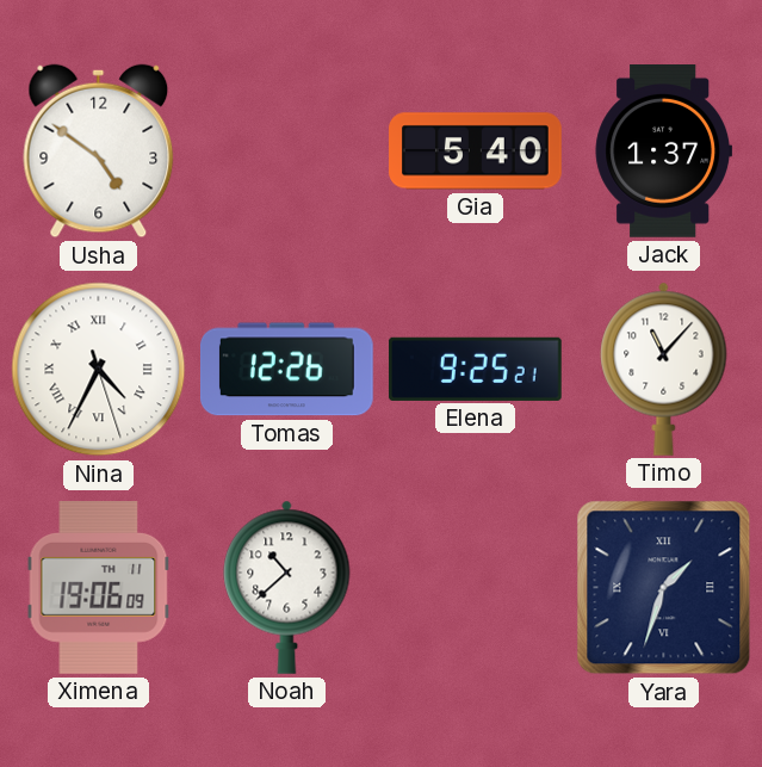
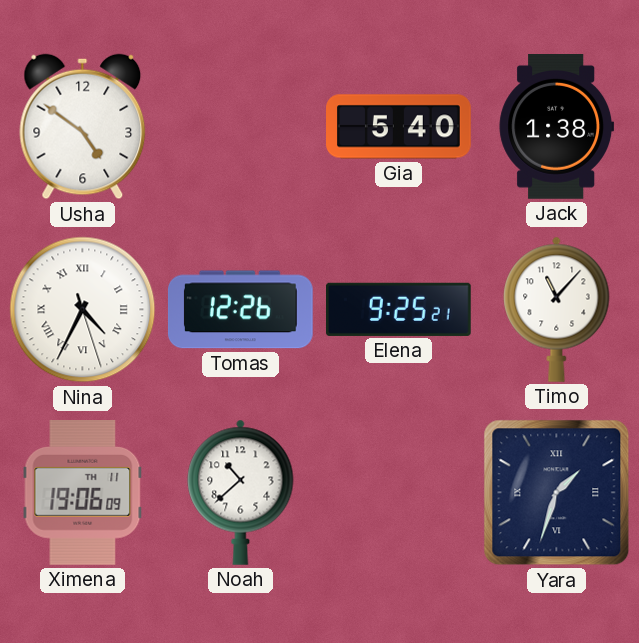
Jack: 1:37 -> 1:38
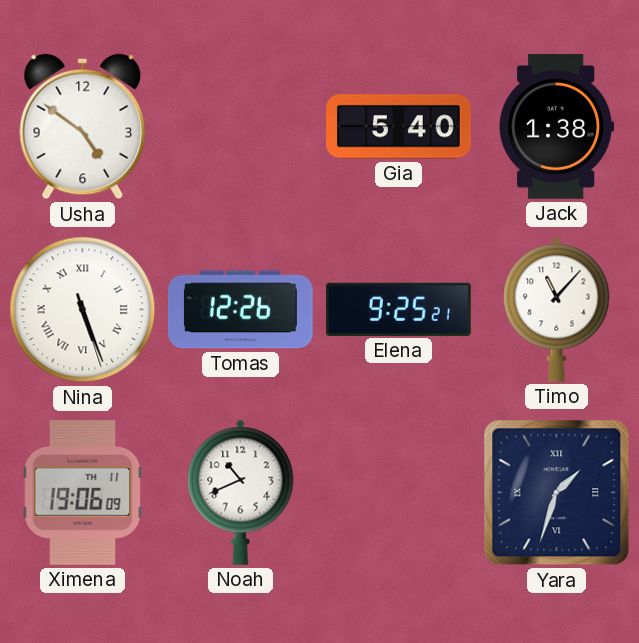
Nina: 4:34 -> 5:26
Noah: 10:38 -> 10:41
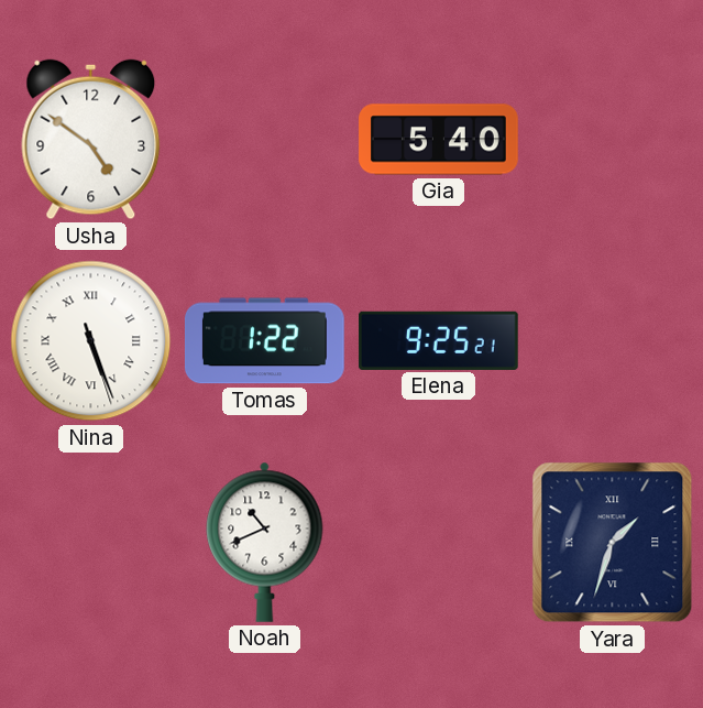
Jack: 1:38 -> none
Tomas: 12:26 -> 1:22
Timo: 11:07 -> none
Ximena: 19:06 -> none
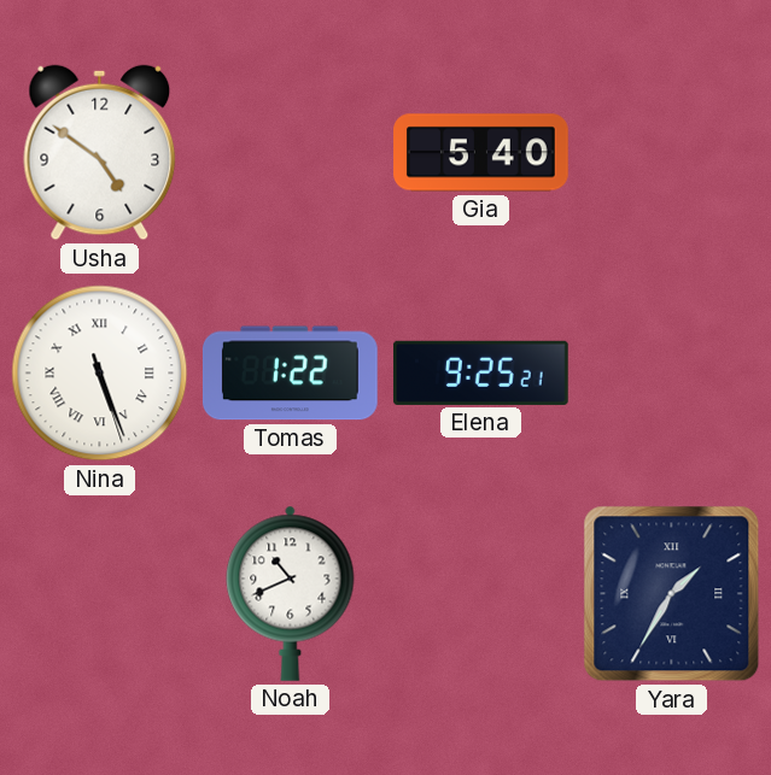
Yara: 1:33 -> 1:35
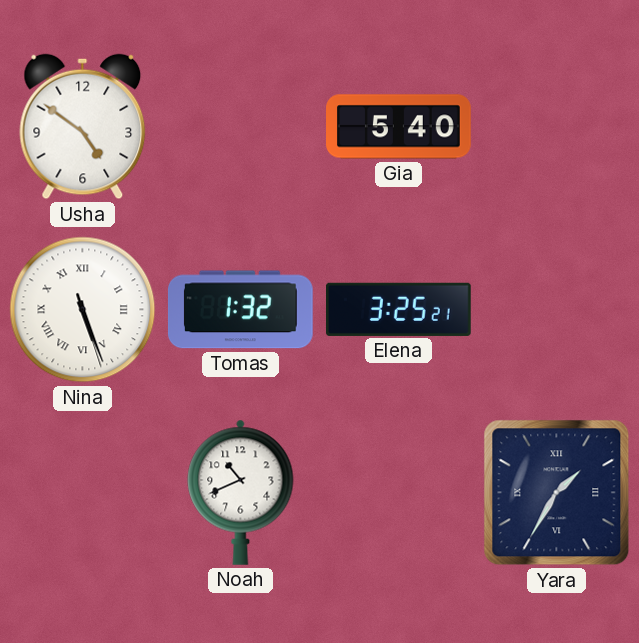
Tomas: 1:22 -> 1:32
Elena: 9:25 -> 3:25
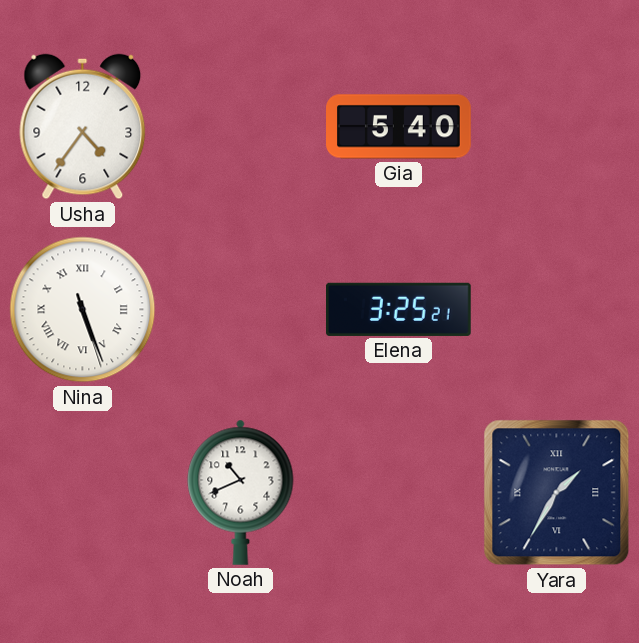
Usha: 4:51 -> 4:36
Tomas: 1:32 -> none
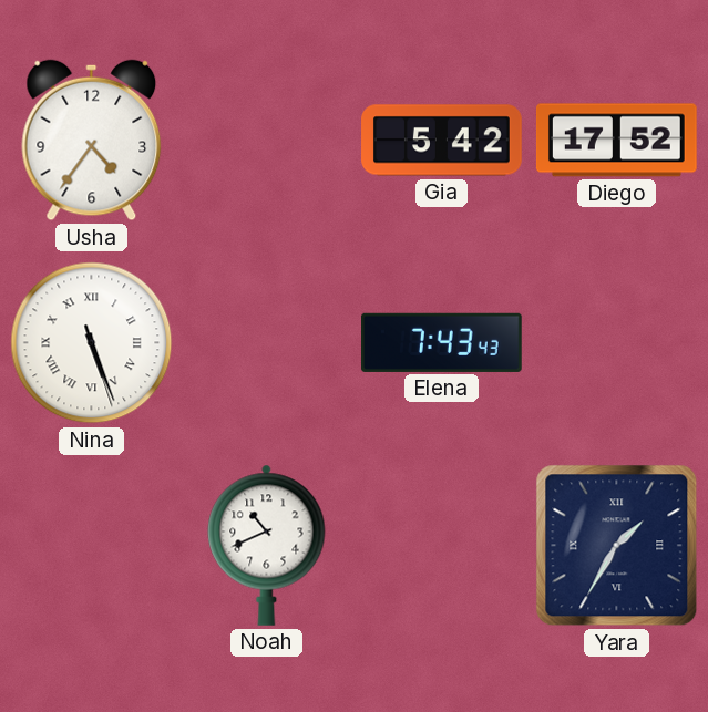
Gia: 5:40 -> 5:42
Diego: none -> 17:52
Elena: 3:25 -> 7:43
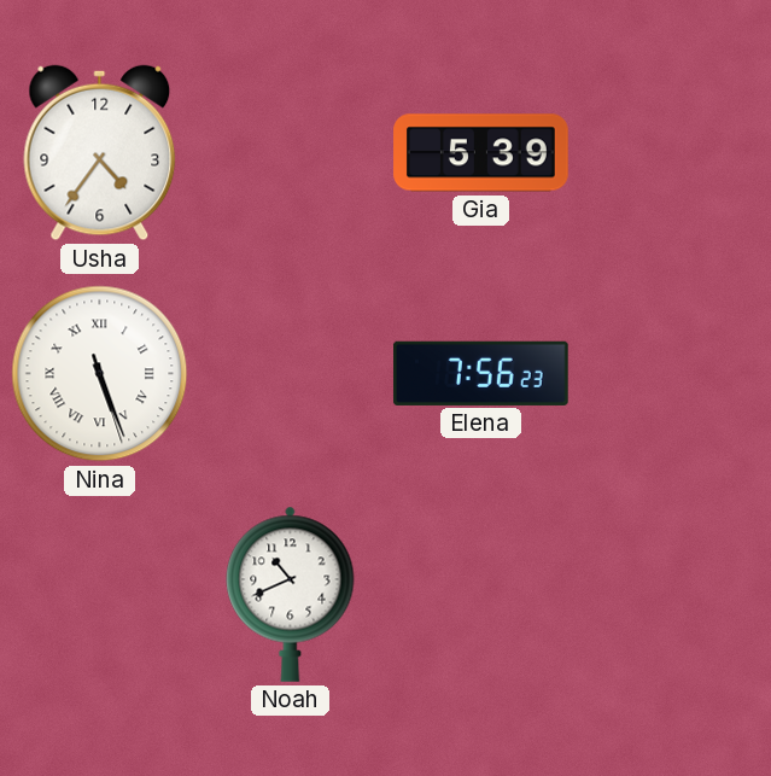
Gia: 5:42 -> 5:39
Diego: 17:52 -> none
Elena: 7:43 -> 7:56
Yara: 1:35 -> none
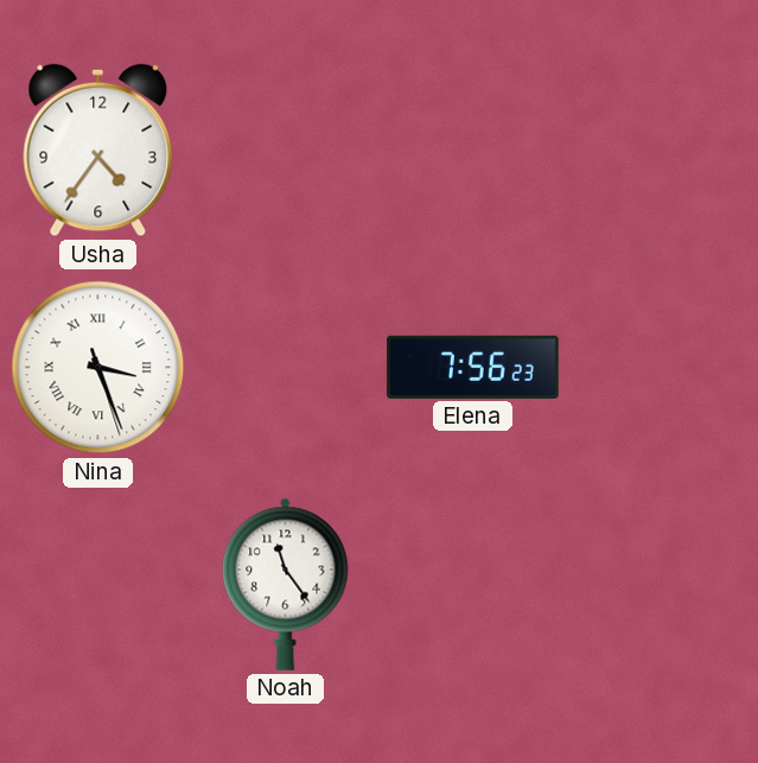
Gia: 5:39 -> none
Nina: 5:26 -> 3:26
Noah: 10:41 -> 11:24
